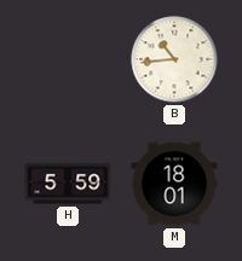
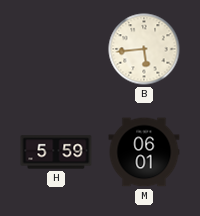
B: 10:44 -> 5:44
M: 18:01 -> 06:01
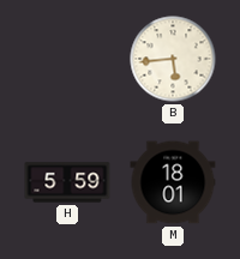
M: 06:01 -> 18:01
